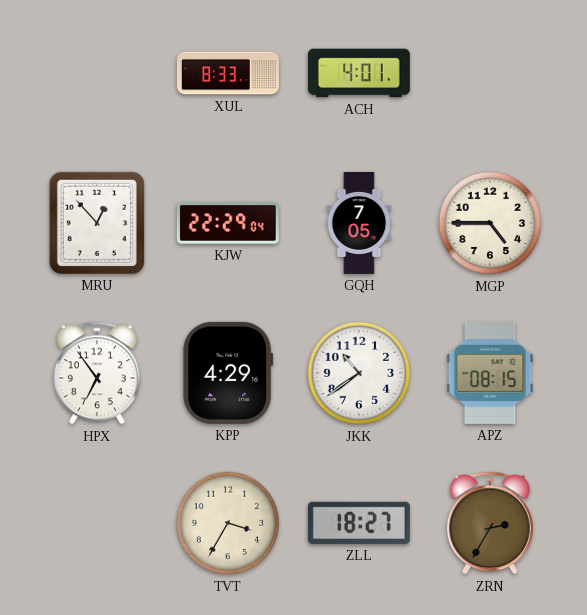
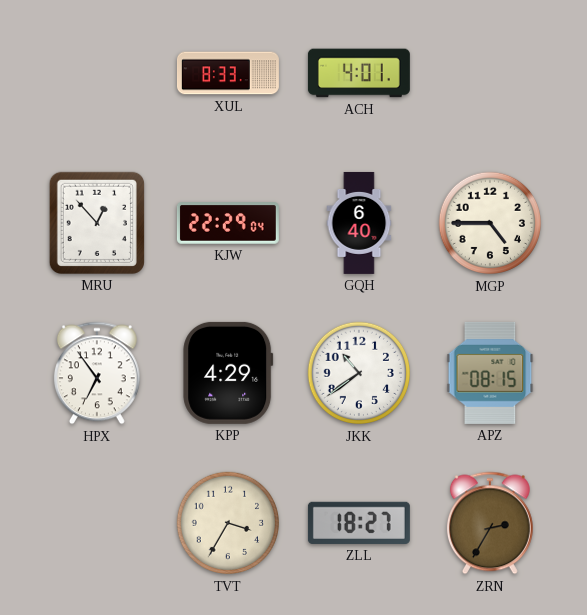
GQH: 7:05 -> 6:40
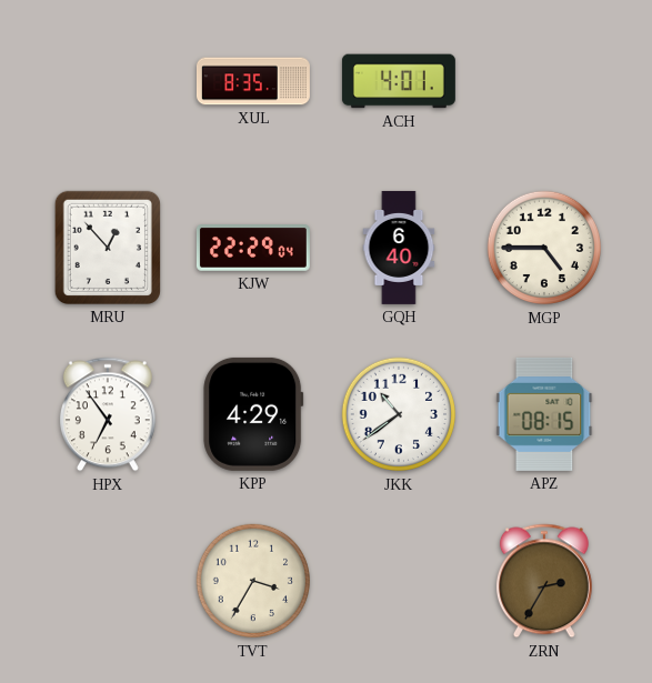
XUL: 8:33 -> 8:35
ZLL: 18:27 -> none
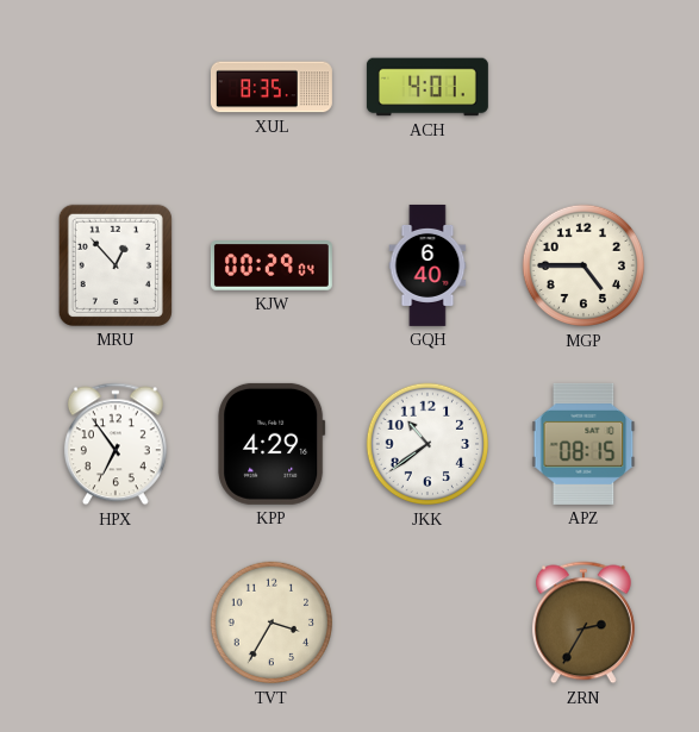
KJW: 22:29 -> 00:29
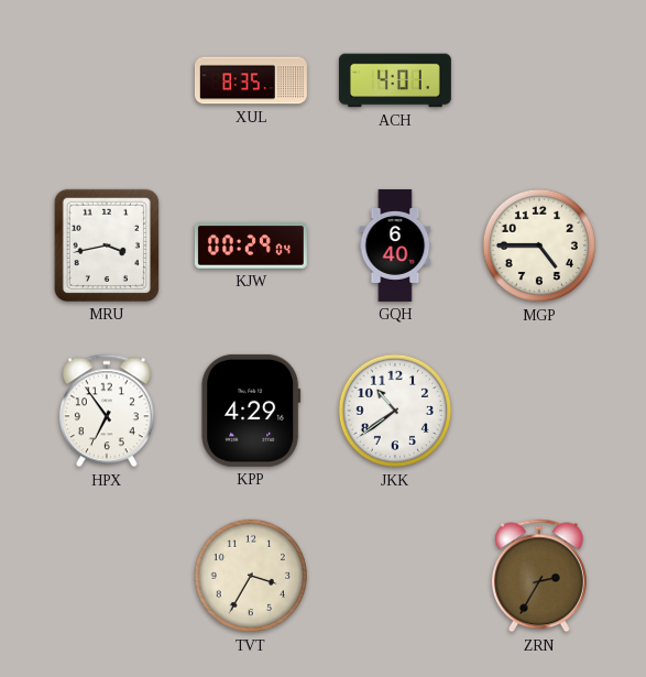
MRU: 12:53 -> 3:43
APZ: 08:15 -> none
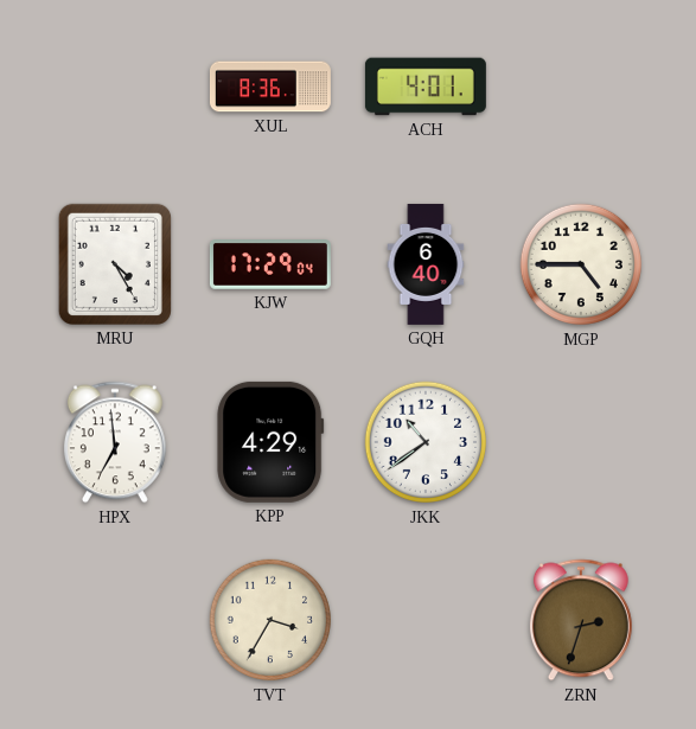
XUL: 8:35 -> 8:36
MRU: 3:43 -> 4:25
KJW: 00:29 -> 17:29
HPX: 6:54 -> 6:59
ZRN: 2:35 -> 2:33
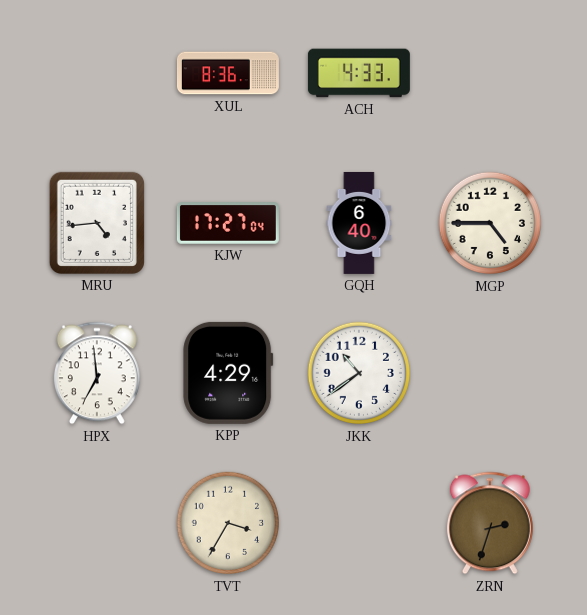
ACH: 4:01 -> 4:33
MRU: 4:25 -> 4:44
KJW: 17:29 -> 17:27
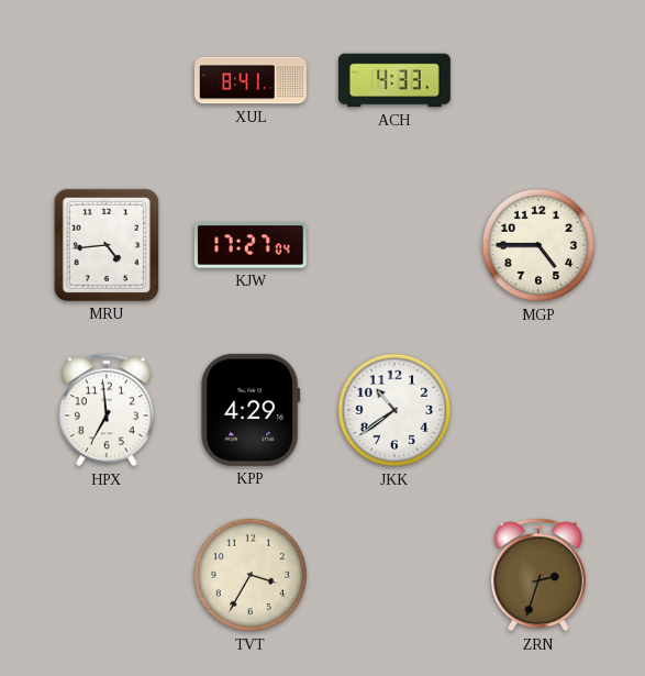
XUL: 8:36 -> 8:41
GQH: 6:40 -> none
